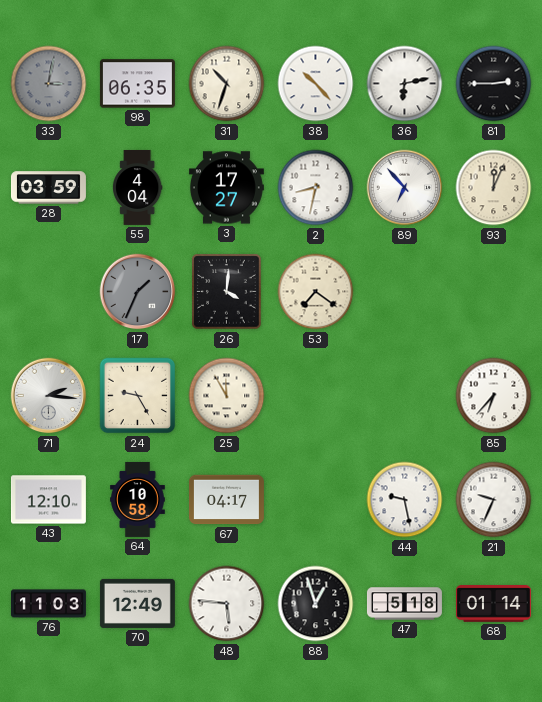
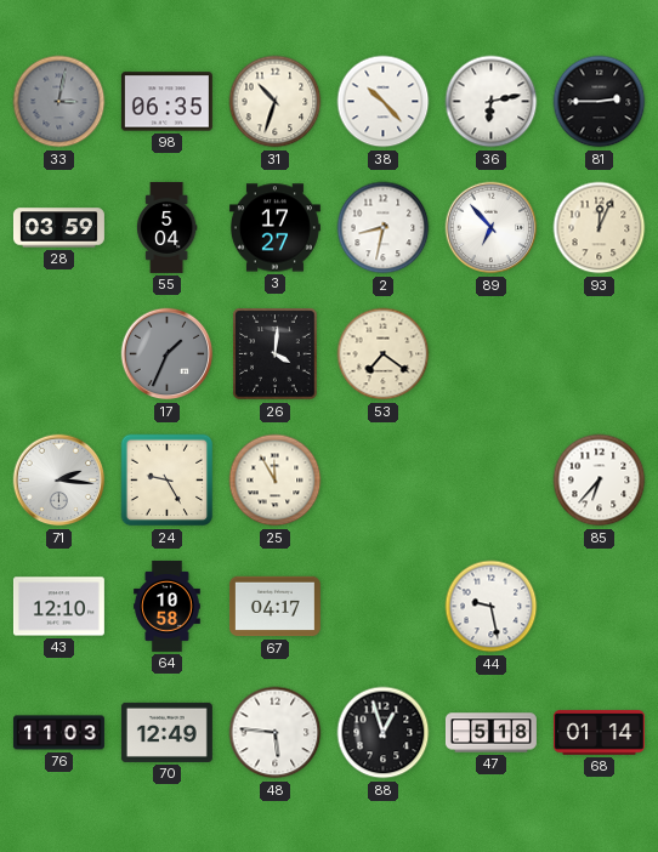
55: 4:04 -> 5:04
21: 9:34 -> none
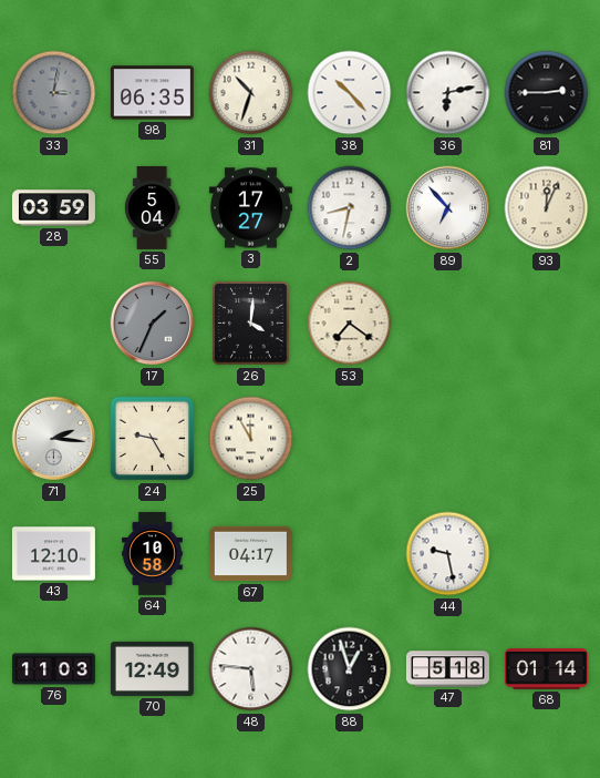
85: 6:37 -> none
